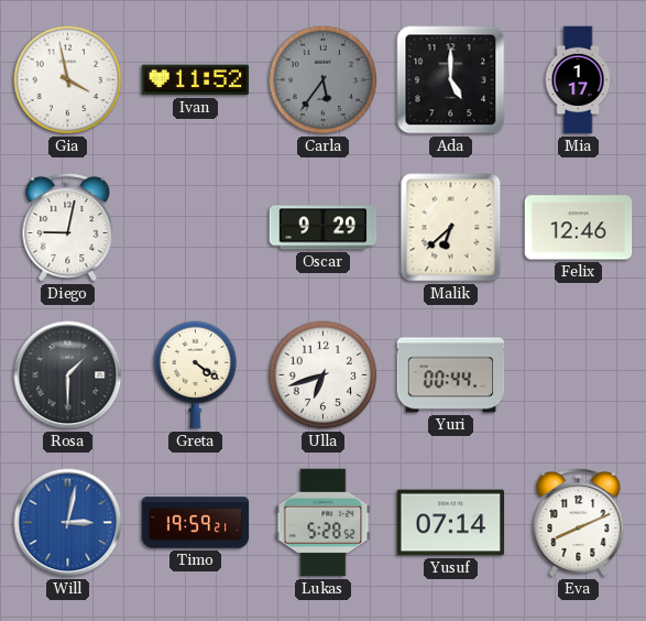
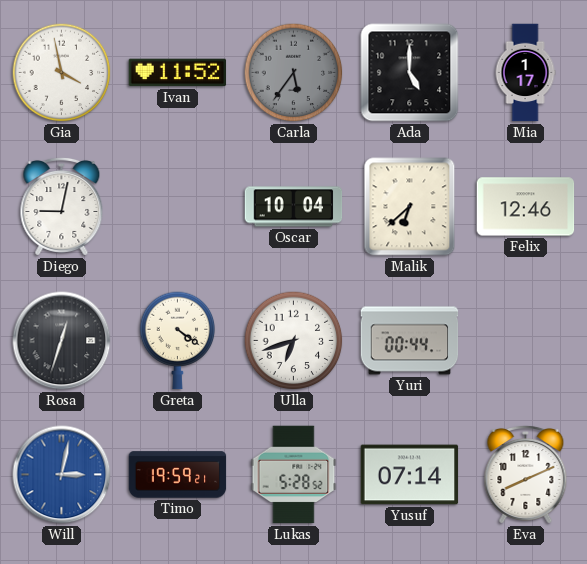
Oscar: 9:29 -> 10:04
Rosa: 1:30 -> 12:33
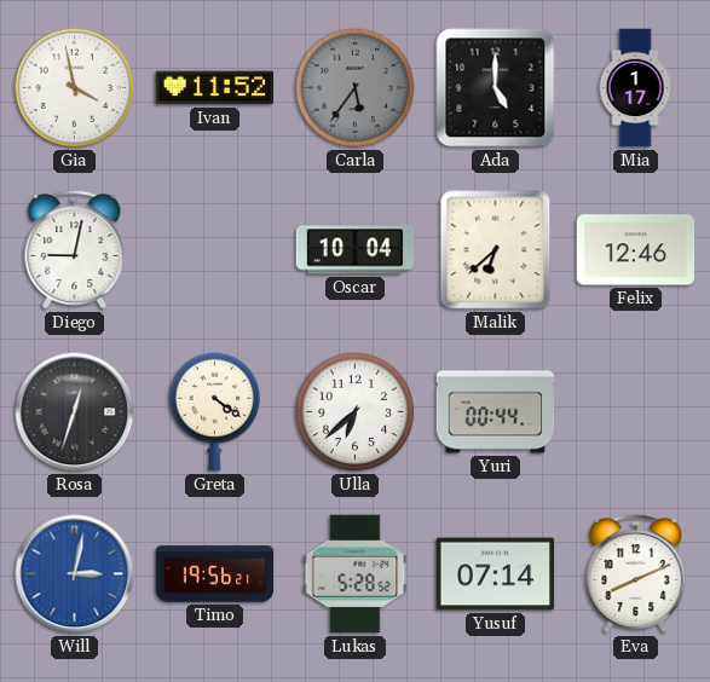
Ulla: 6:42 -> 6:38
Timo: 19:59 -> 19:56
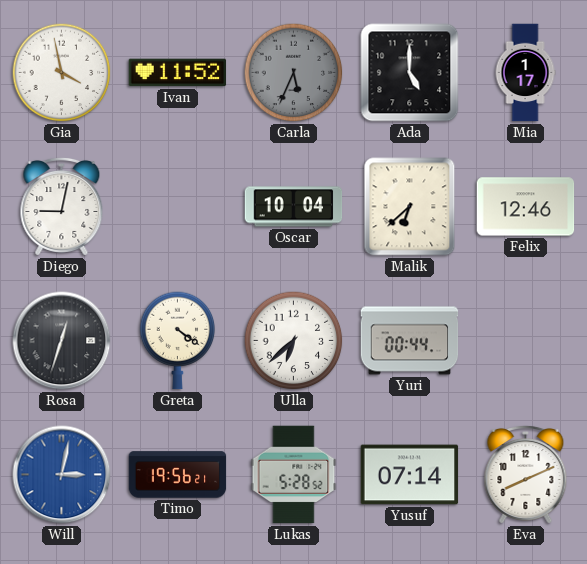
Carla: 5:36 -> 5:34
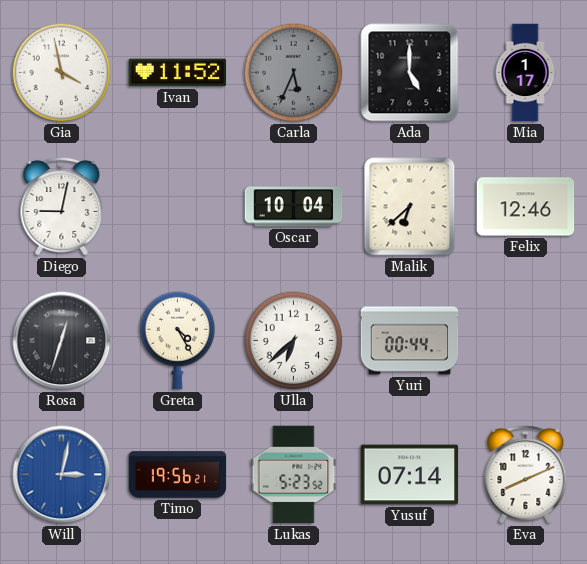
Greta: 4:21 -> 4:25
Lukas: 5:28 -> 5:23
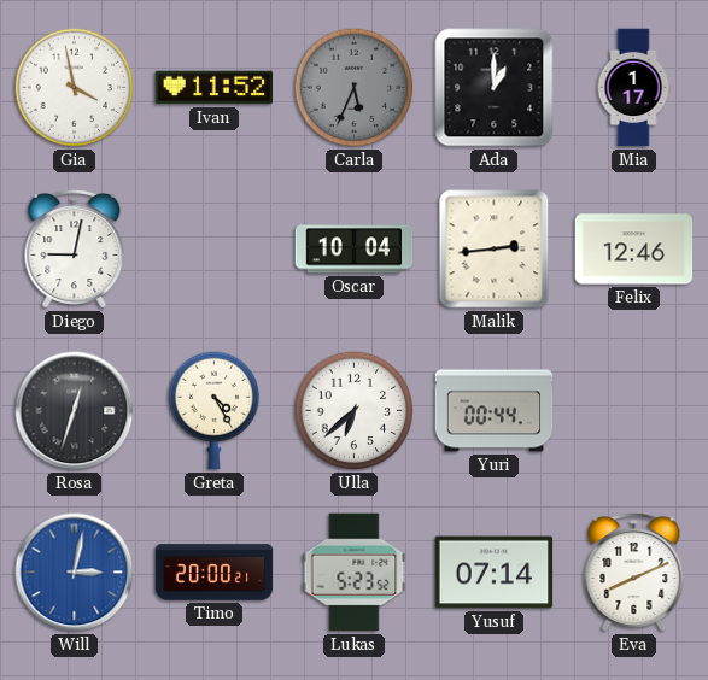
Ada: 5:00 -> 1:00
Malik: 6:38 -> 2:44
Timo: 19:56 -> 20:00
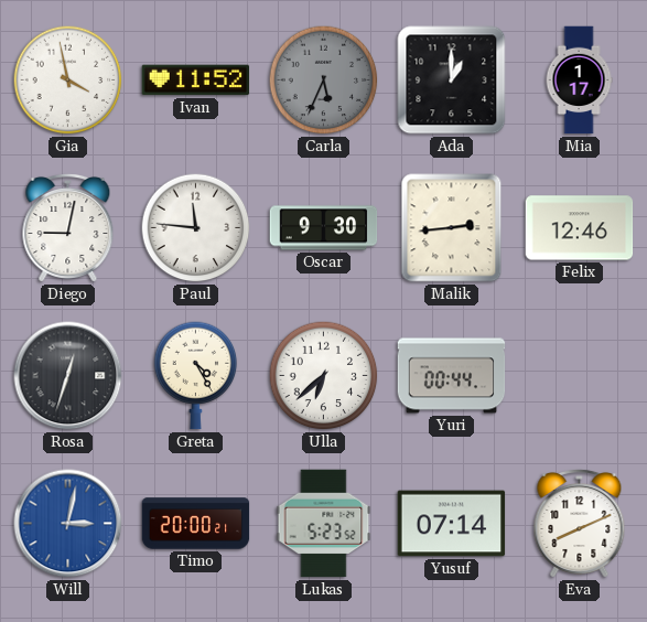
Paul: none -> 11:46
Oscar: 10:04 -> 9:30
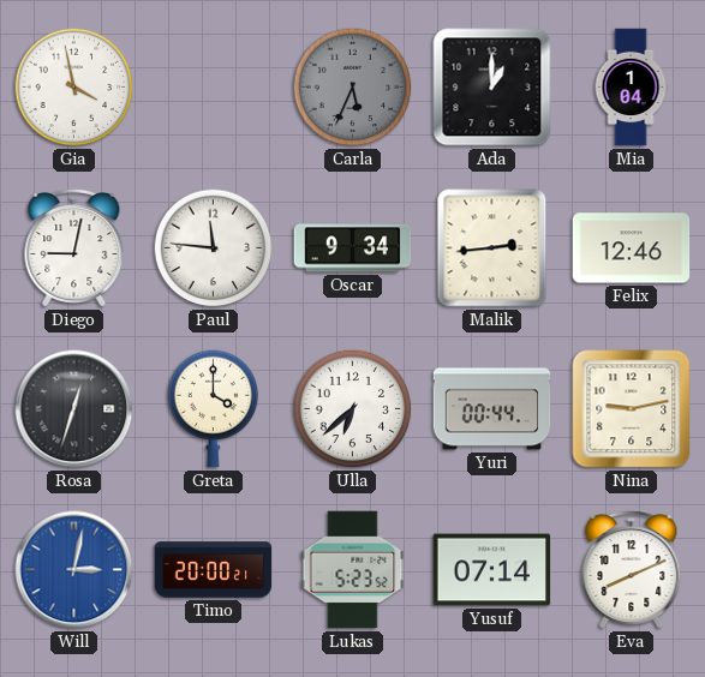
Ivan: 11:52 -> none
Mia: 1:17 -> 1:04
Oscar: 9:30 -> 9:34
Greta: 4:25 -> 4:00
Nina: none -> 9:13
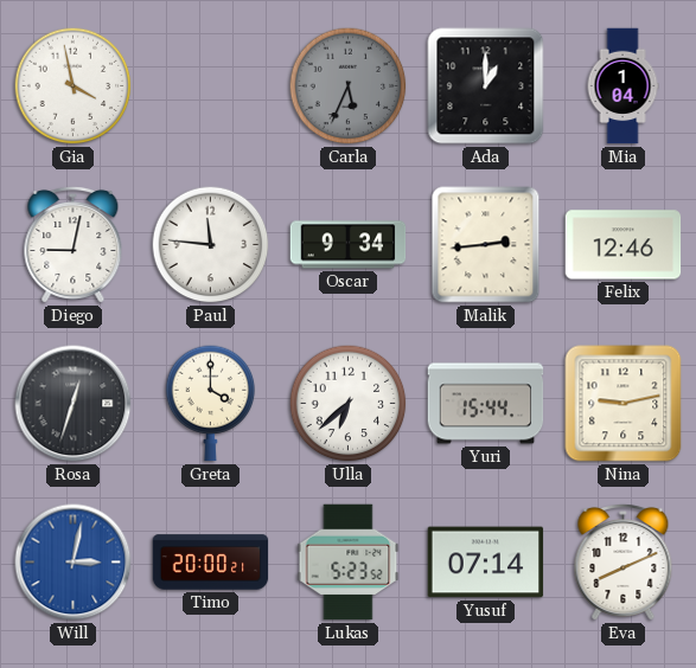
Yuri: 00:44 -> 15:44
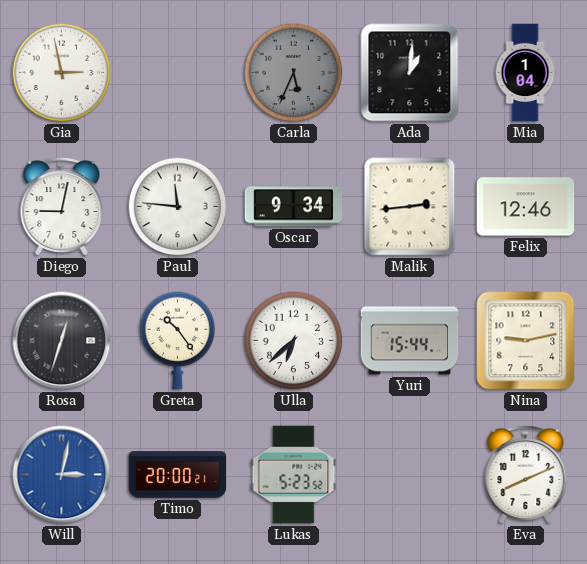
Gia: 3:58 -> 2:58
Ada: 1:00 -> 1:01
Greta: 4:00 -> 10:24
Yusuf: 07:14 -> none
